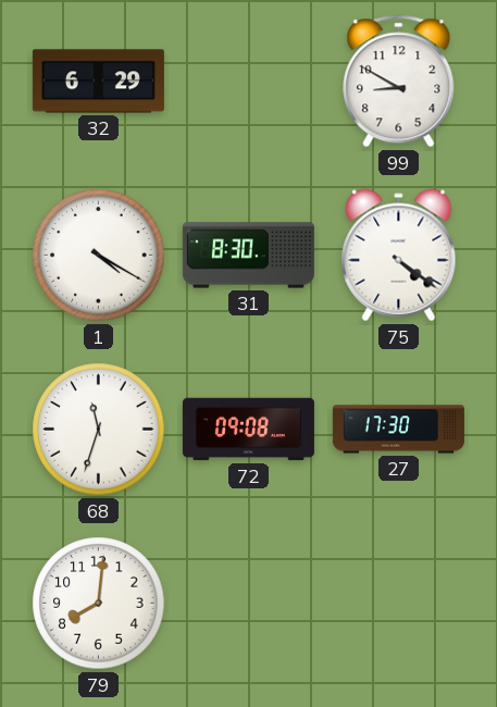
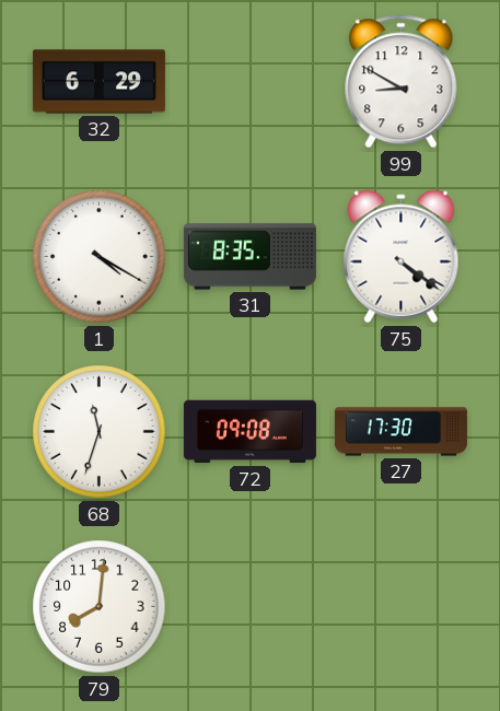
31: 8:30 -> 8:35
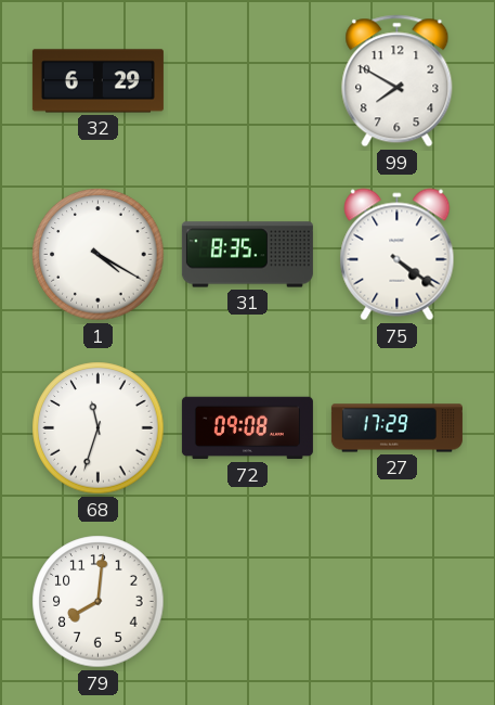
99: 8:50 -> 7:50
27: 17:30 -> 17:29
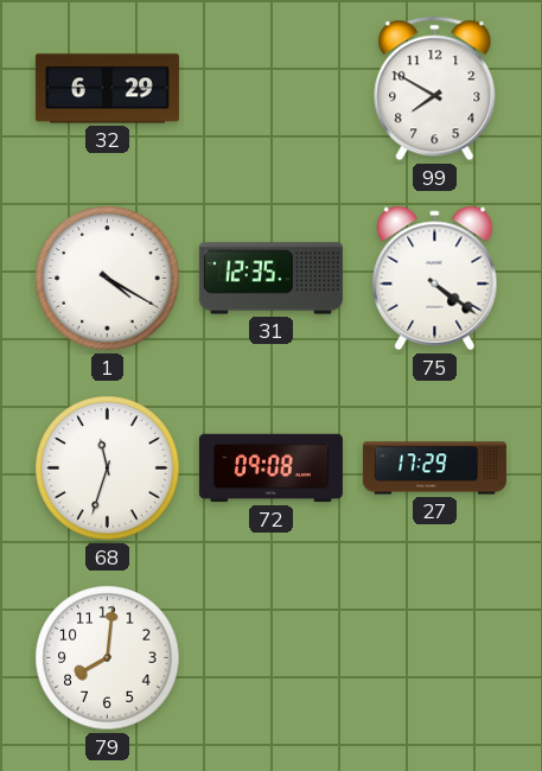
31: 8:35 -> 12:35
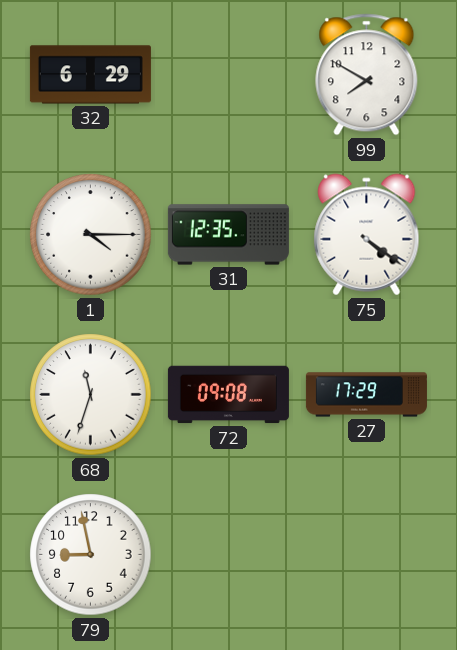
1: 4:20 -> 4:15
79: 8:01 -> 8:58
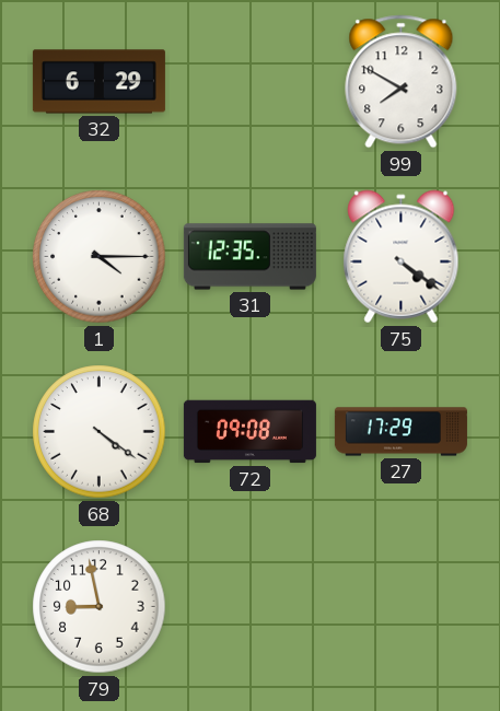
68: 11:33 -> 4:21
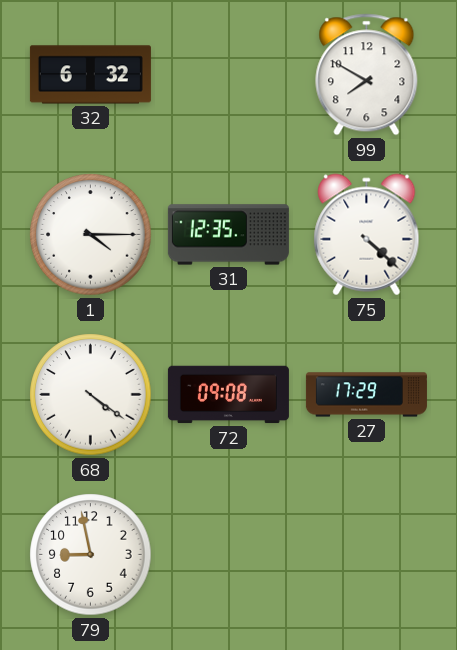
32: 6:29 -> 6:32
75: 4:21 -> 4:22
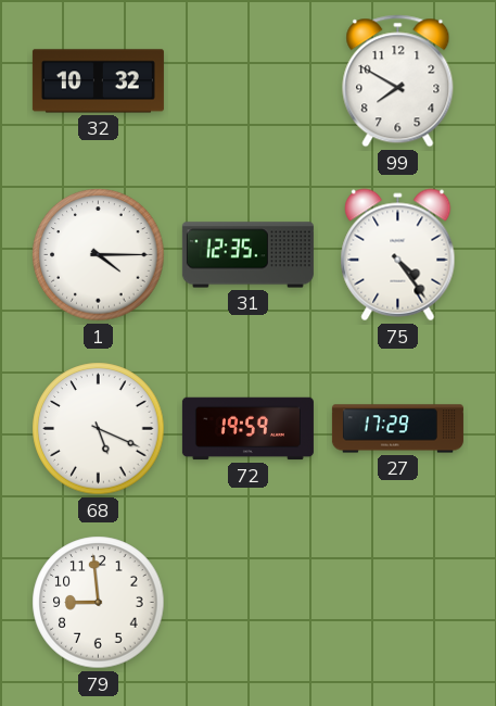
32: 6:32 -> 10:32
75: 4:22 -> 4:24
68: 4:21 -> 5:19
72: 09:08 -> 19:59
79: 8:58 -> 8:59
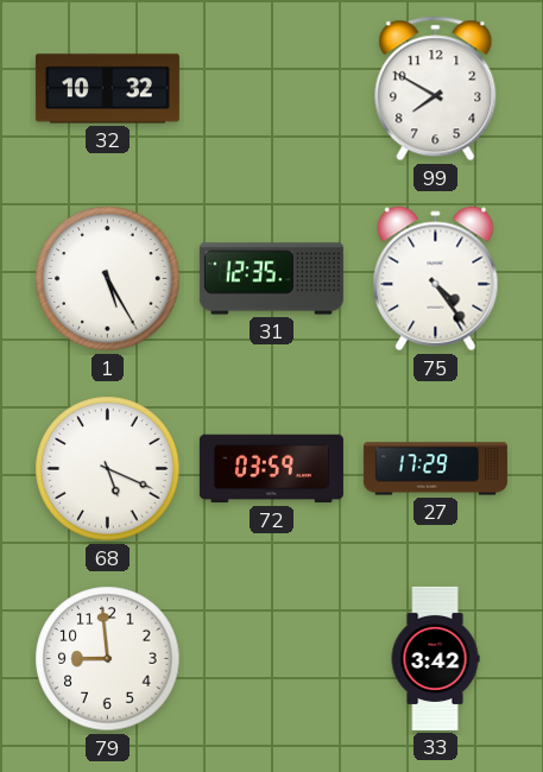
1: 4:15 -> 5:25
72: 19:59 -> 03:59
33: none -> 3:42
